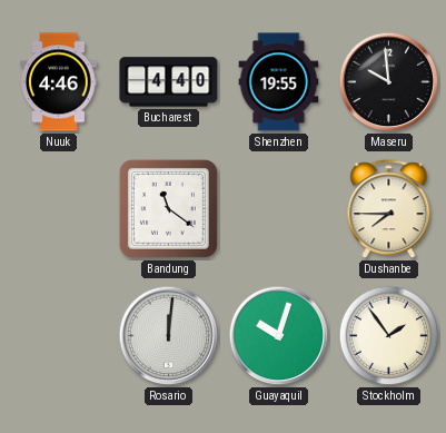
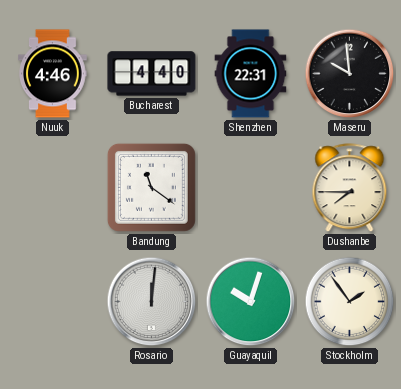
Shenzhen: 19:55 -> 22:31
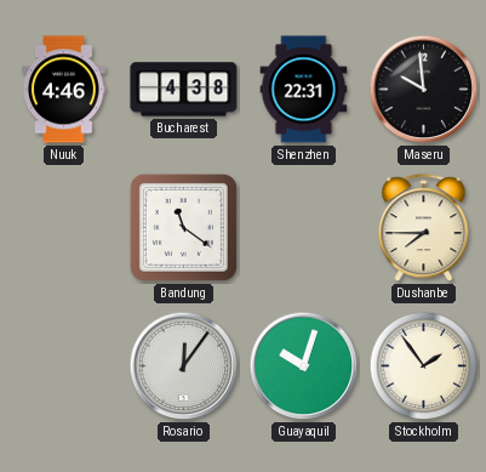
Bucharest: 4:40 -> 4:38
Rosario: 12:01 -> 12:06
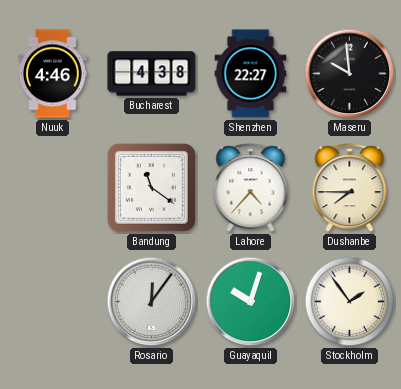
Shenzhen: 22:31 -> 22:27
Lahore: none -> 4:37
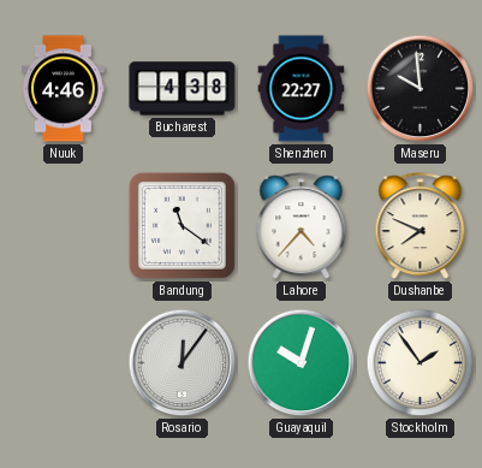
Dushanbe: 7:45 -> 7:49
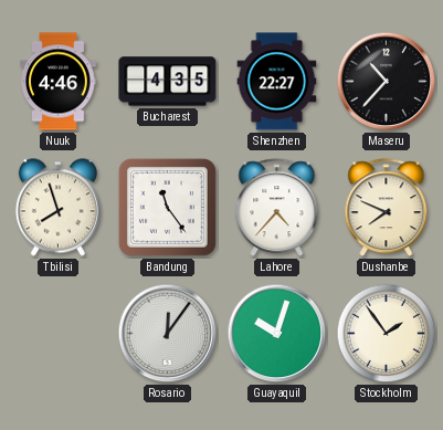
Bucharest: 4:38 -> 4:35
Maseru: 9:59 -> 10:37
Tbilisi: none -> 7:57
Bandung: 11:21 -> 11:24
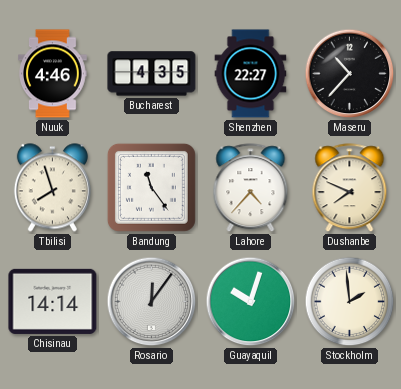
Chisinau: none -> 14:14
Stockholm: 1:54 -> 1:59
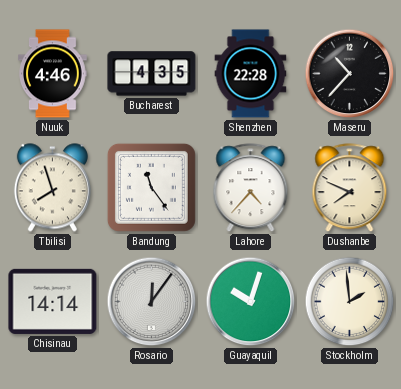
Shenzhen: 22:27 -> 22:28
